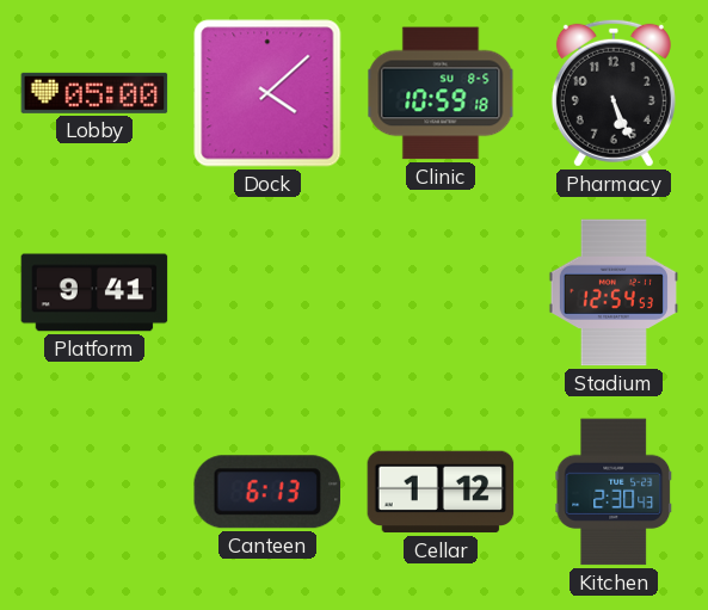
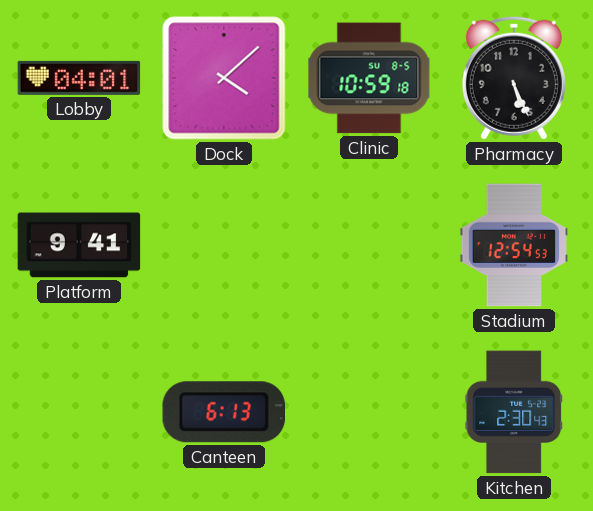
Lobby: 05:00 -> 04:01
Cellar: 1:12 -> none
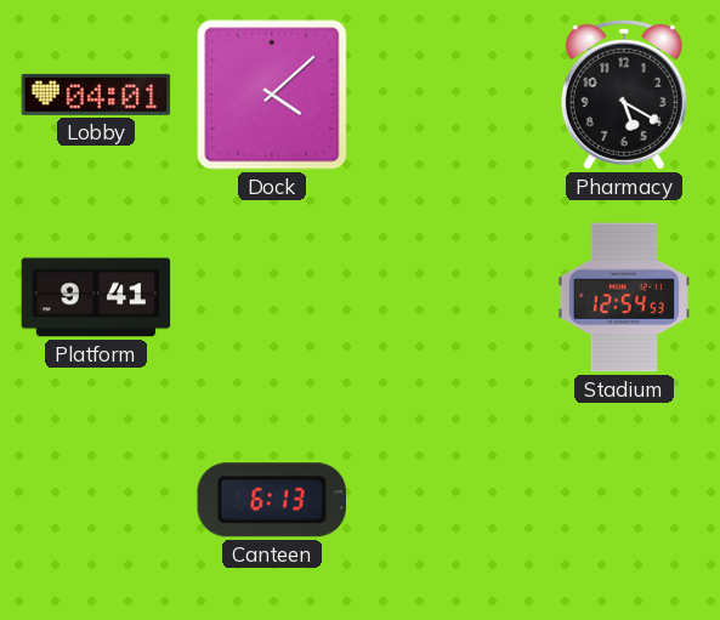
Clinic: 10:59 -> none
Pharmacy: 5:26 -> 5:20
Kitchen: 2:30 -> none
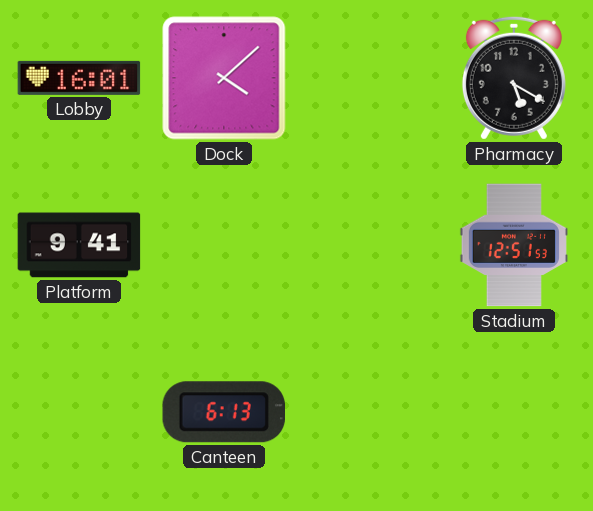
Lobby: 04:01 -> 16:01
Stadium: 12:54 -> 12:51
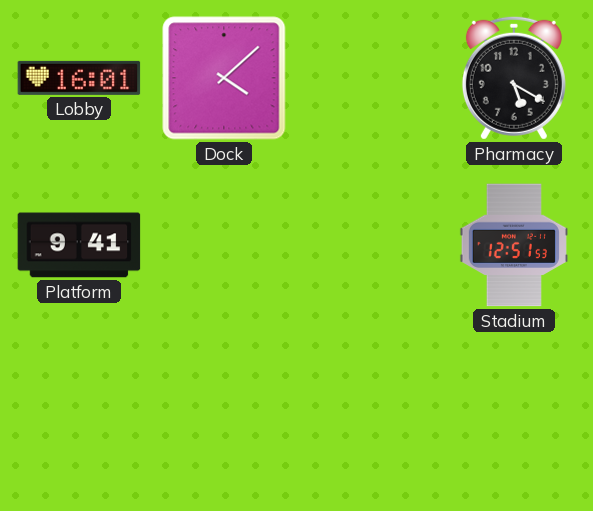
Canteen: 6:13 -> none
